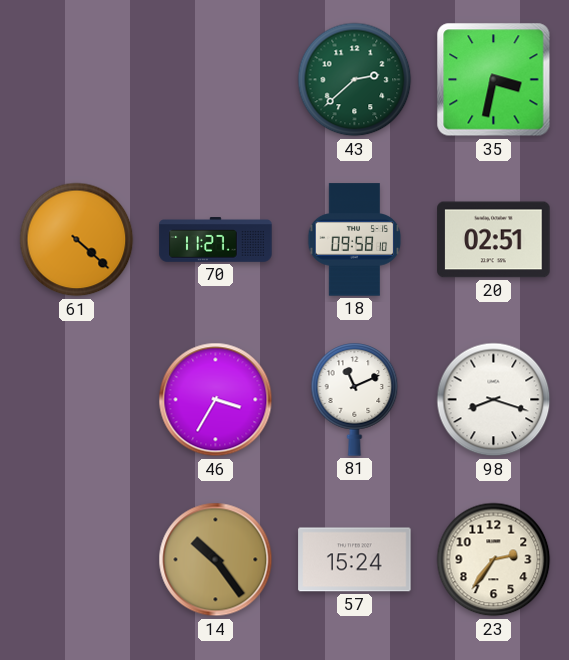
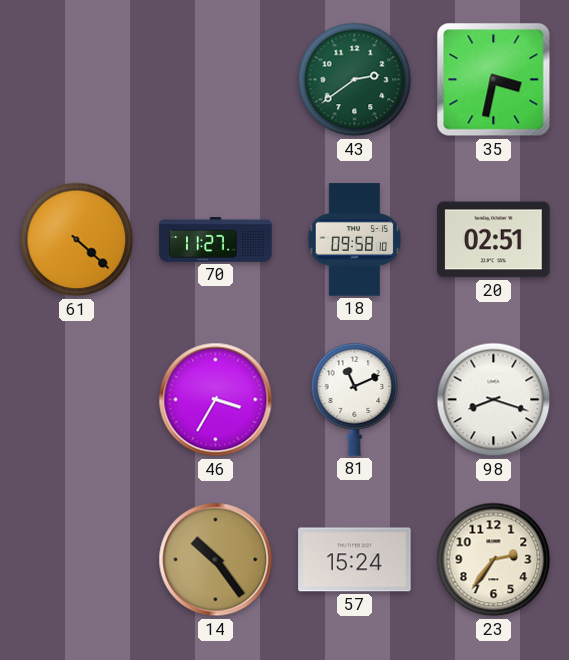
43: 2:38 -> 2:39
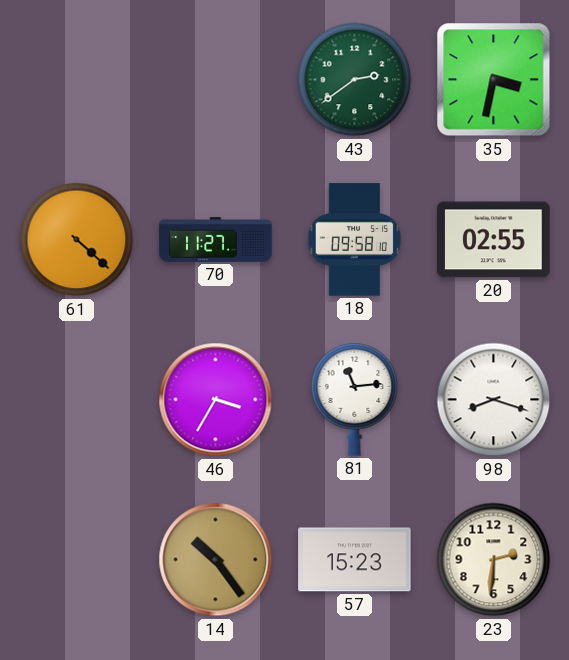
20: 02:51 -> 02:55
81: 11:11 -> 11:14
57: 15:24 -> 15:23
23: 2:36 -> 2:31
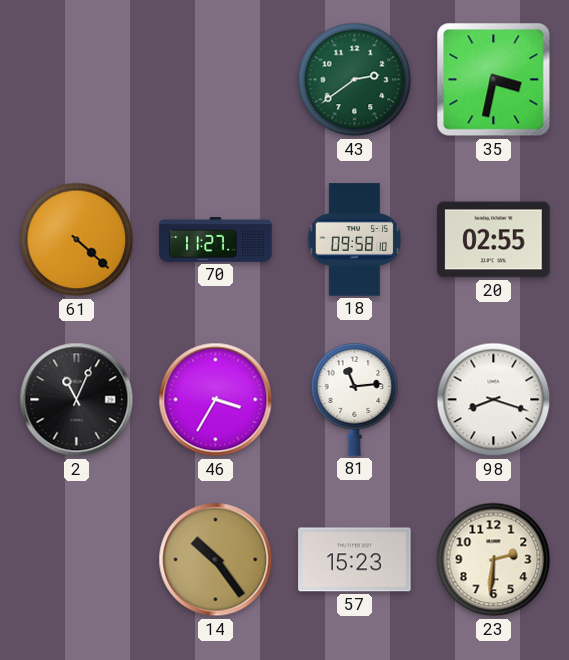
2: none -> 11:04
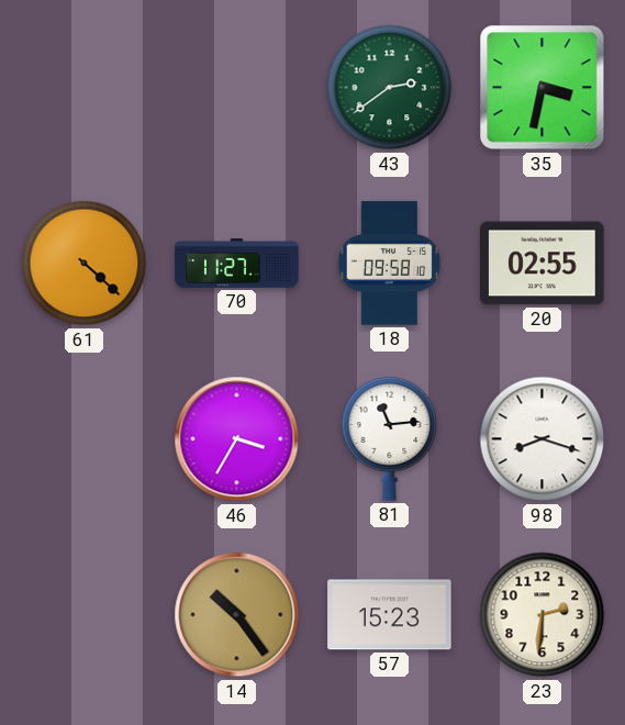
2: 11:04 -> none
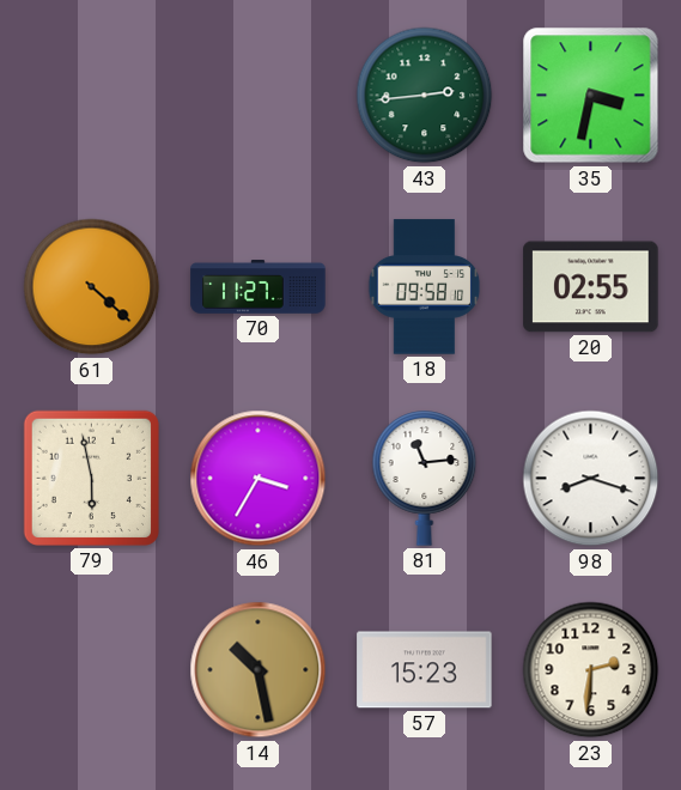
43: 2:39 -> 2:44
79: none -> 5:58
14: 10:24 -> 10:28
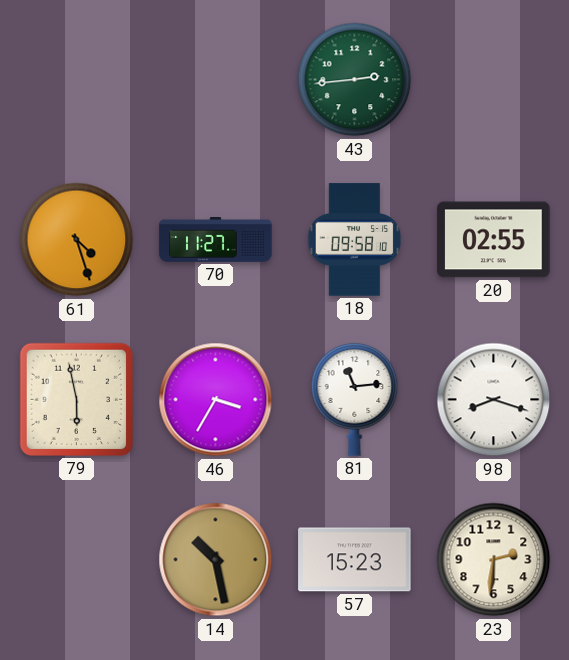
35: 3:32 -> none
61: 4:22 -> 4:27
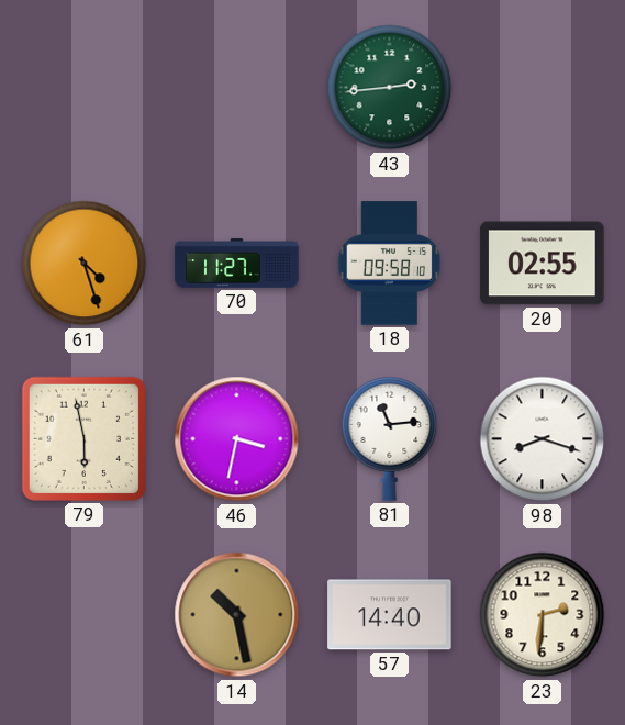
46: 3:35 -> 3:32
57: 15:23 -> 14:40
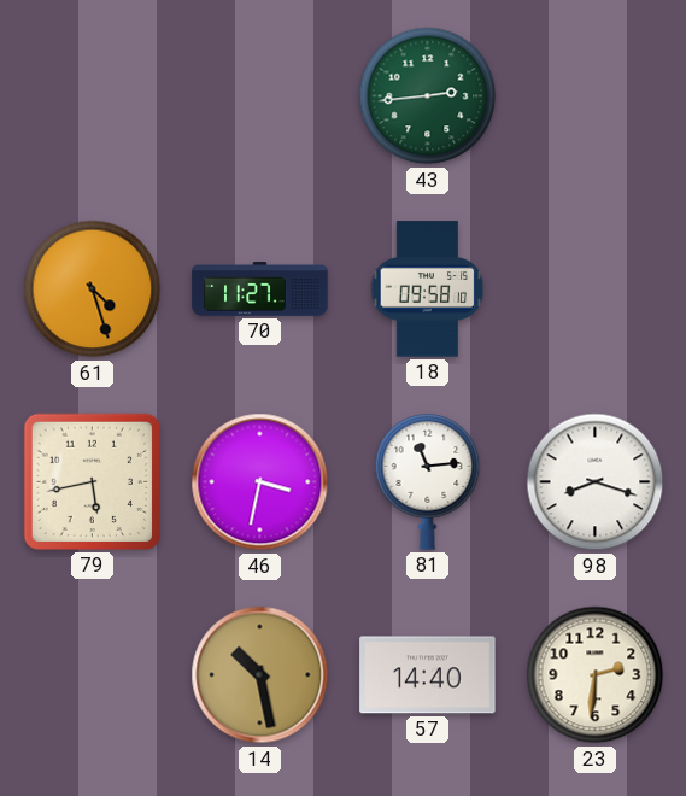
20: 02:55 -> none
79: 5:58 -> 5:43
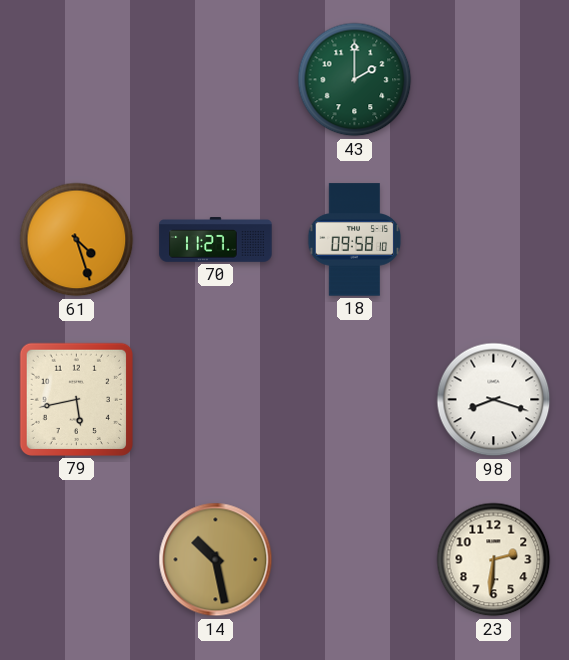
43: 2:44 -> 2:00
46: 3:32 -> none
81: 11:14 -> none
57: 14:40 -> none
